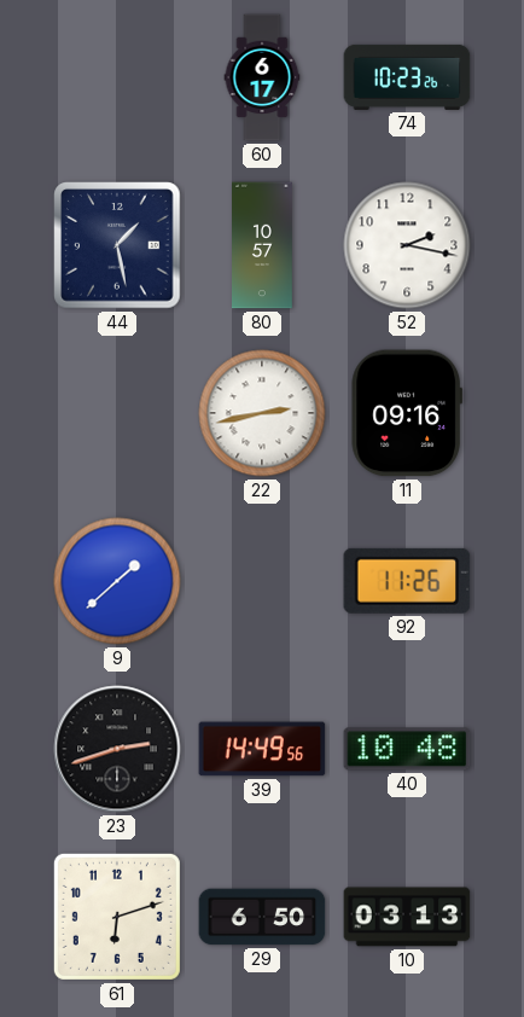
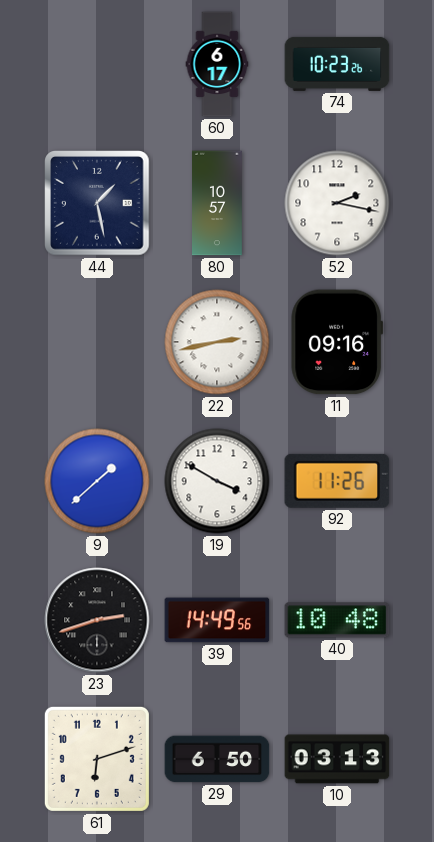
19: none -> 3:50
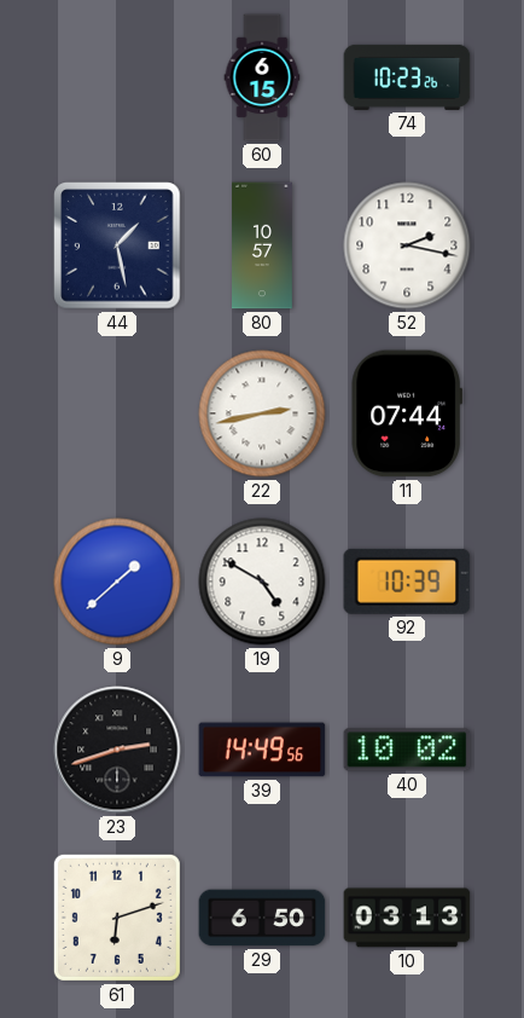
60: 6:17 -> 6:15
11: 09:16 -> 07:44
19: 3:50 -> 4:50
92: 11:26 -> 10:39
40: 10:48 -> 10:02
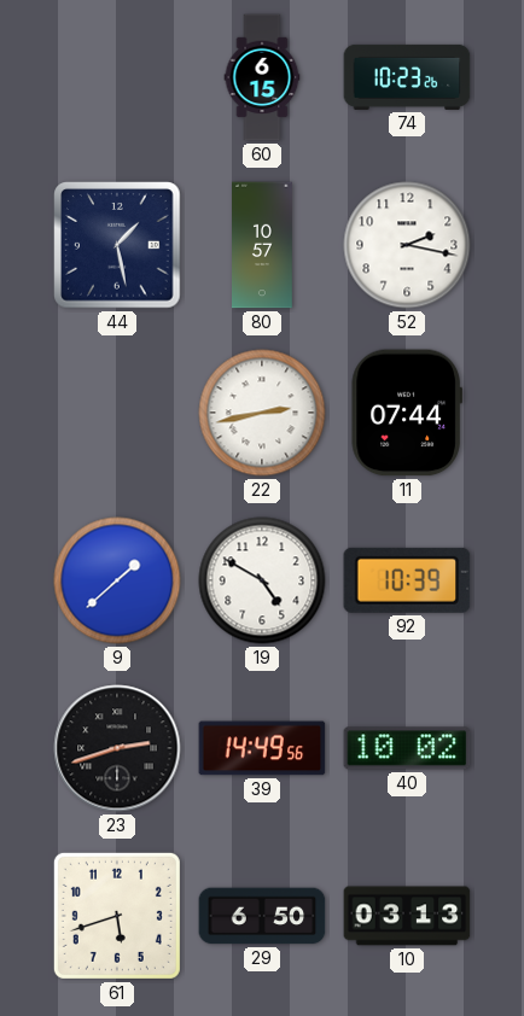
61: 6:12 -> 5:42
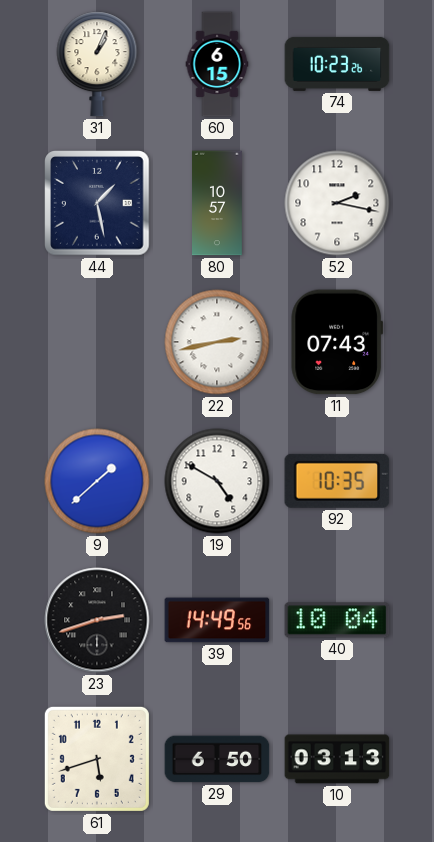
31: none -> 1:04
11: 07:44 -> 07:43
92: 10:39 -> 10:35
40: 10:02 -> 10:04
